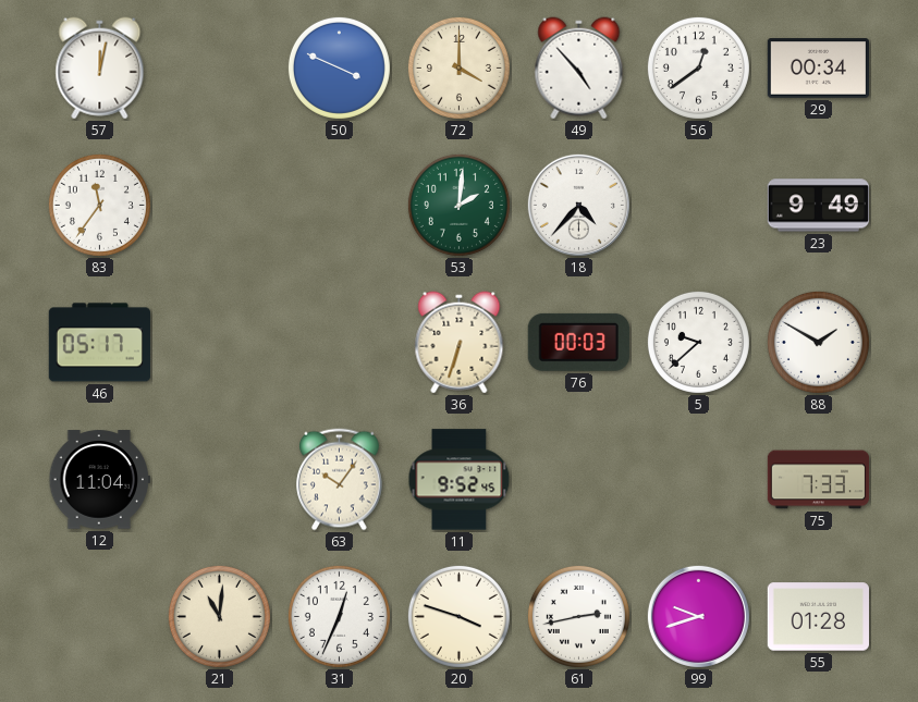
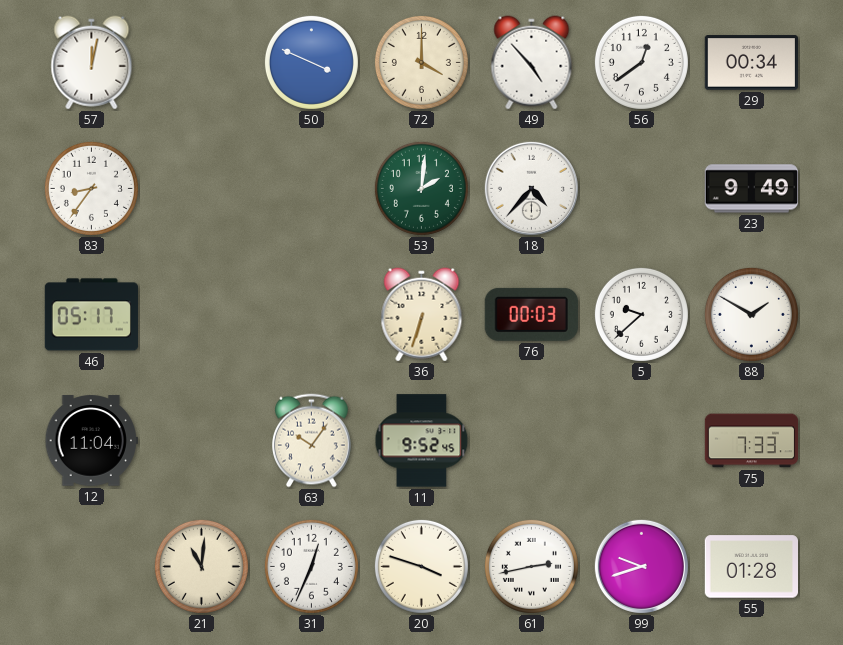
83: 11:36 -> 8:36
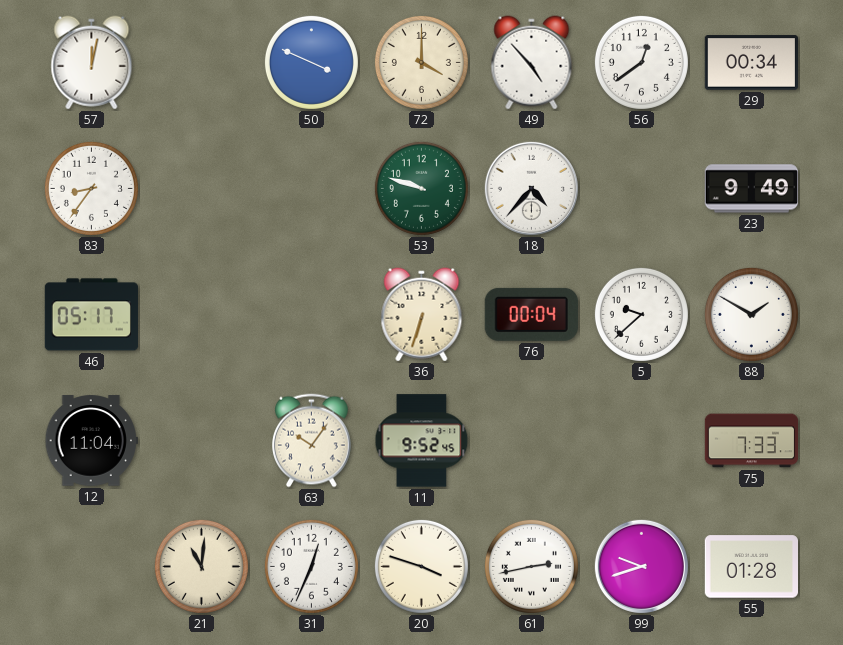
53: 2:01 -> 9:48
76: 00:03 -> 00:04
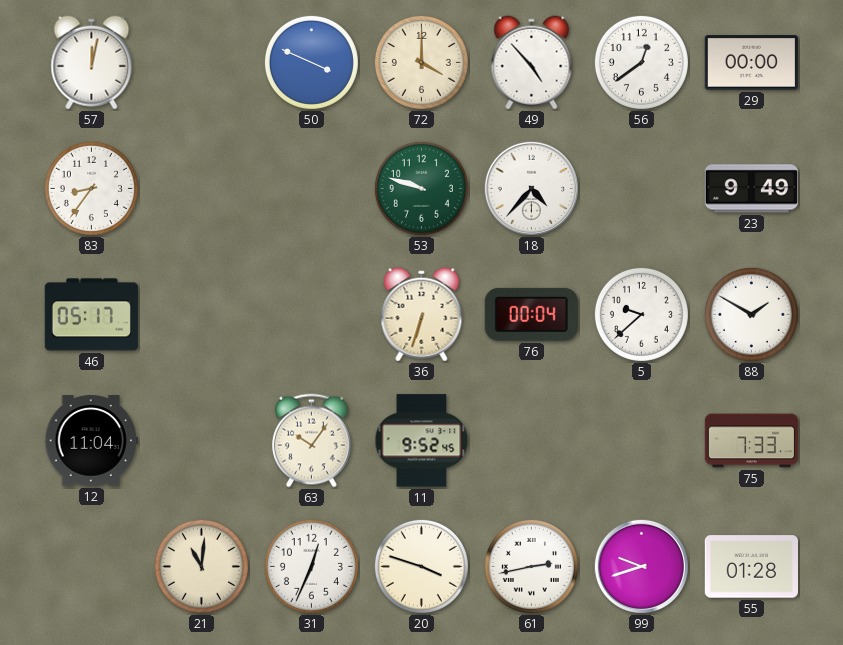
29: 00:34 -> 00:00
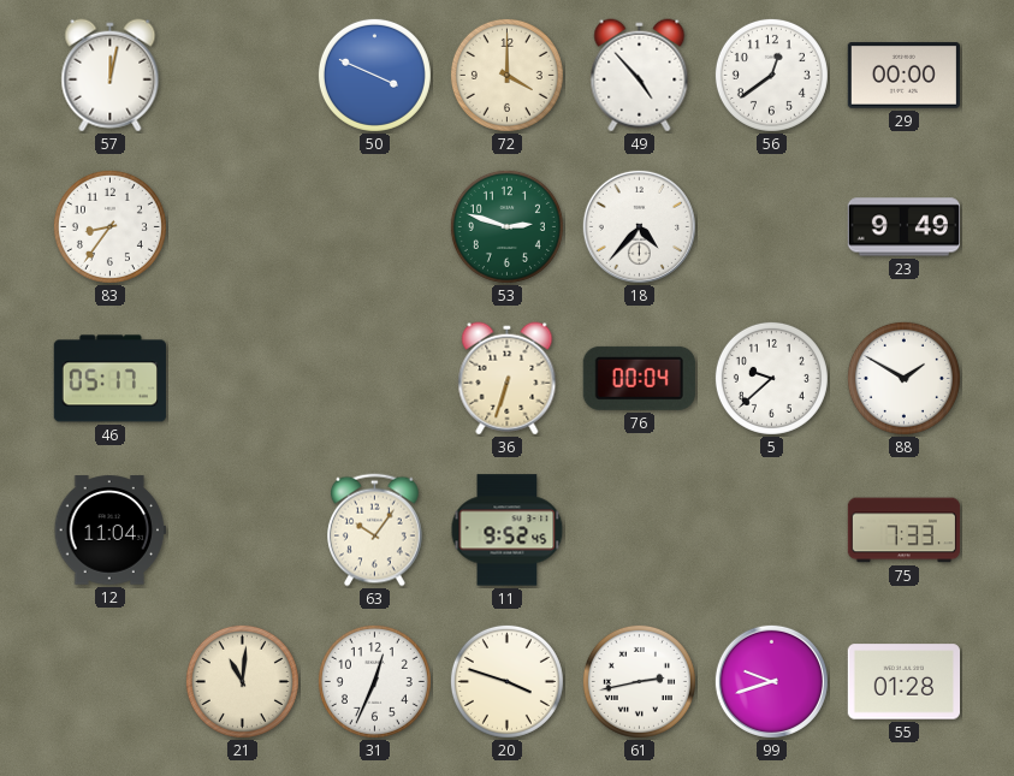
53: 9:48 -> 2:48
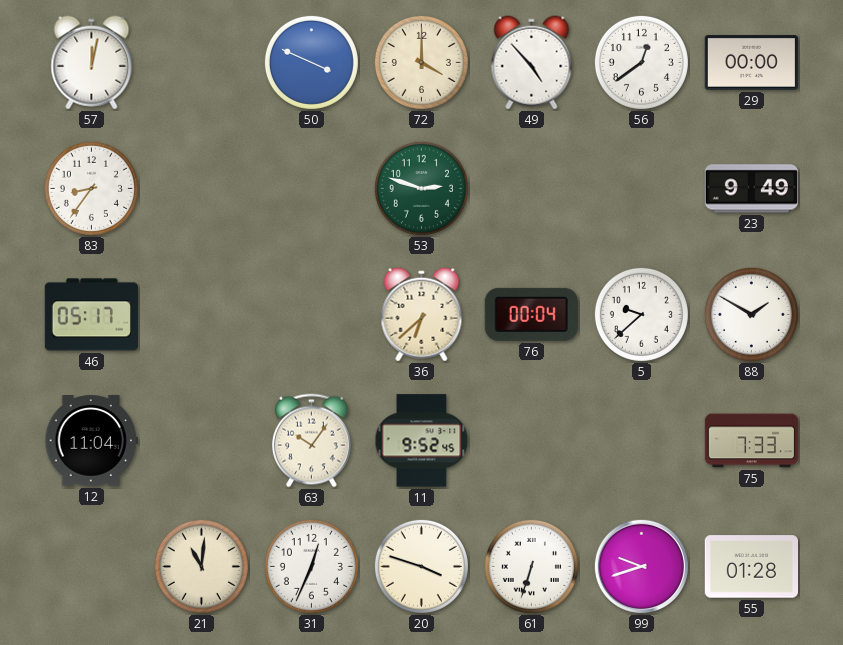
18: 4:37 -> none
36: 6:33 -> 6:38
61: 2:43 -> 6:33
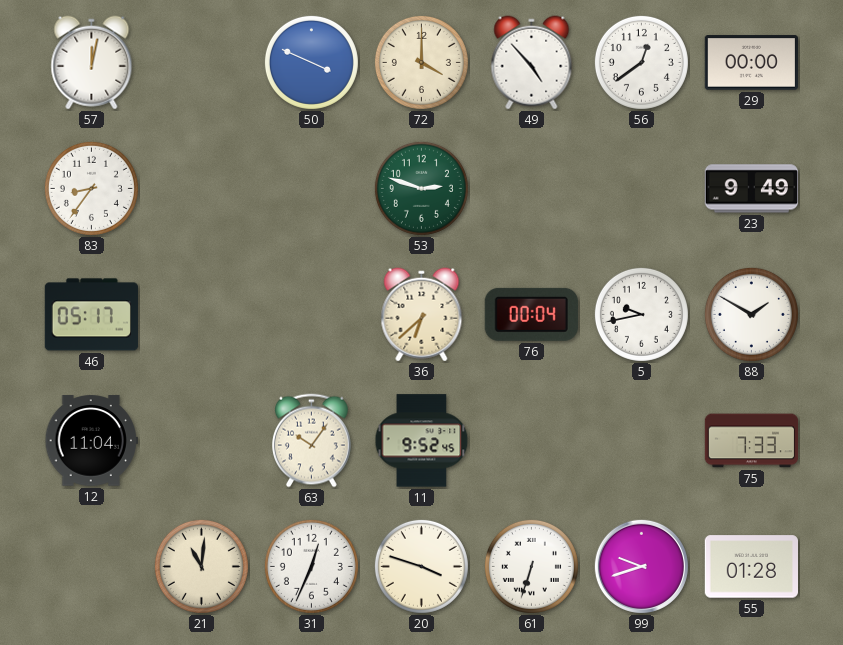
5: 9:38 -> 9:43
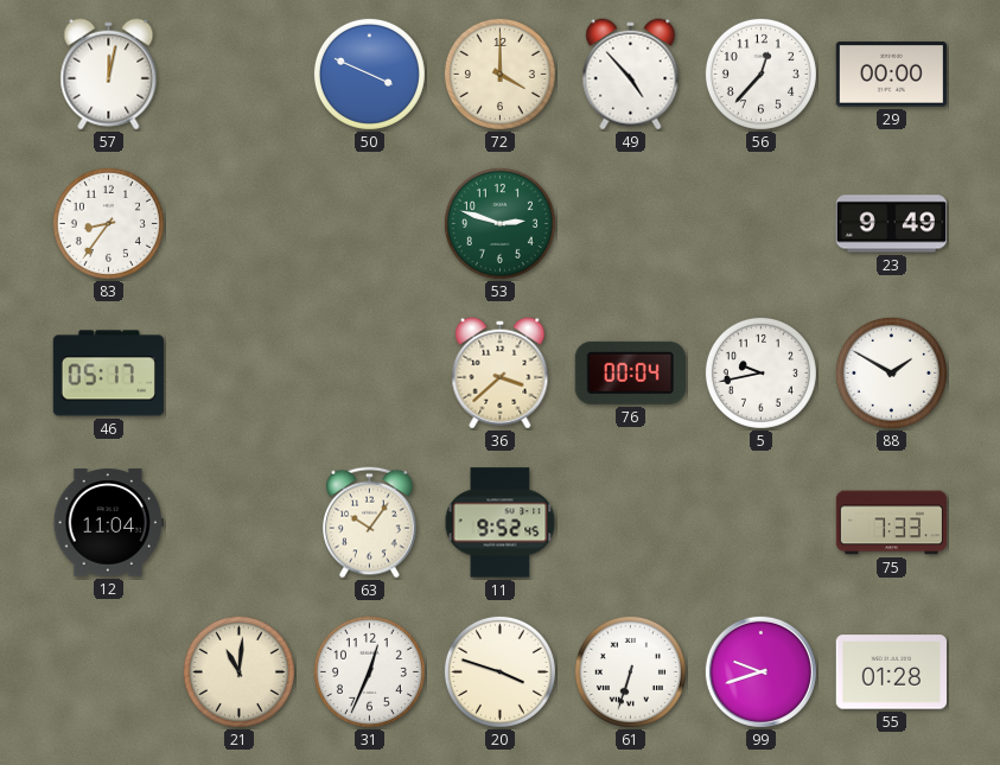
56: 12:39 -> 12:37
36: 6:38 -> 3:38
